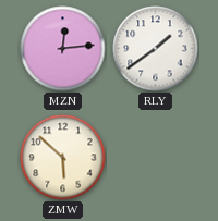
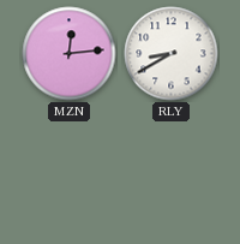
RLY: 1:39 -> 8:40
ZMW: 5:52 -> none
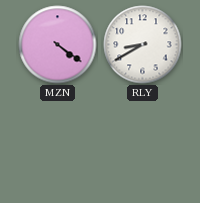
MZN: 12:14 -> 4:21
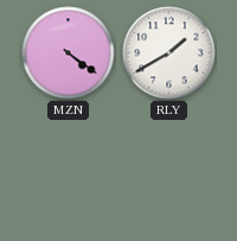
RLY: 8:40 -> 1:40
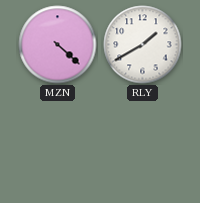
MZN: 4:21 -> 4:22
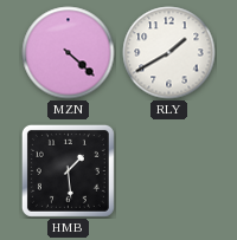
HMB: none -> 1:29
